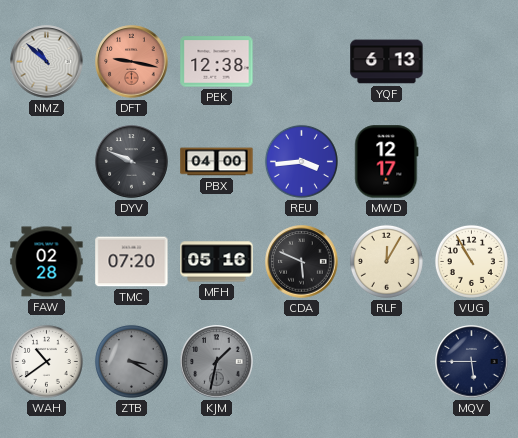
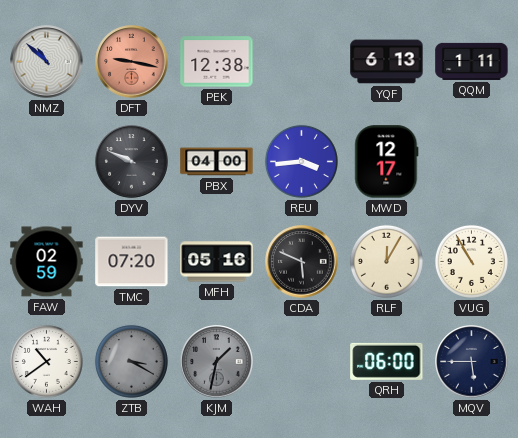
QQM: none -> 1:11
FAW: 02:28 -> 02:59
QRH: none -> 06:00
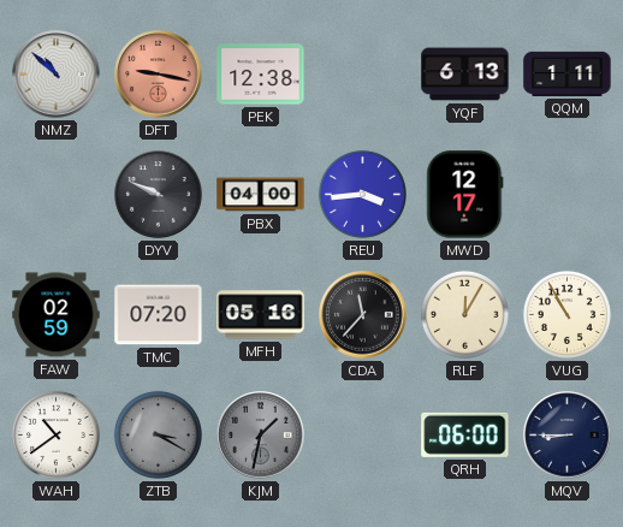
CDA: 5:49 -> 11:37
MQV: 5:45 -> 8:45
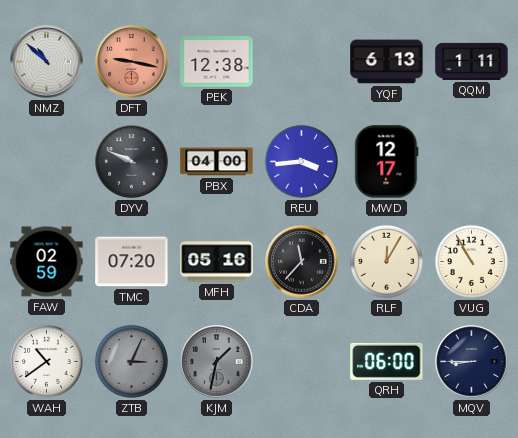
ZTB: 3:20 -> 3:04
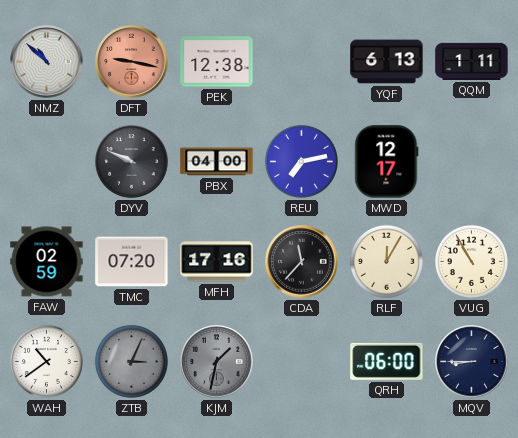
REU: 3:44 -> 7:13
MFH: 05:16 -> 17:16
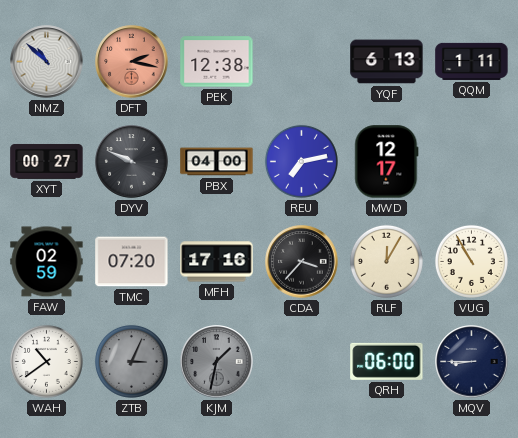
DFT: 9:17 -> 2:17
XYT: none -> 00:27
CDA: 11:37 -> 3:37
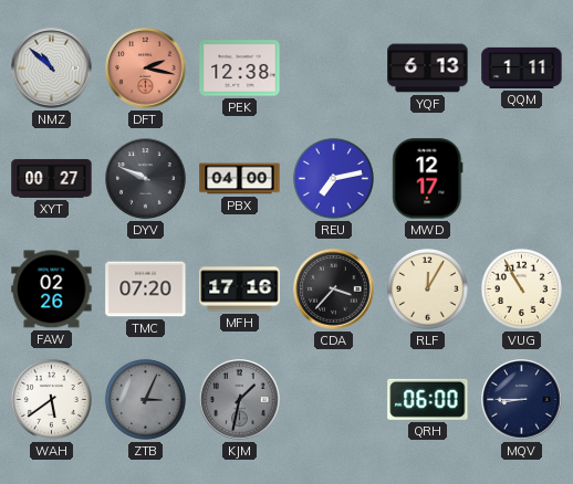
FAW: 02:59 -> 02:26
WAH: 10:39 -> 5:39
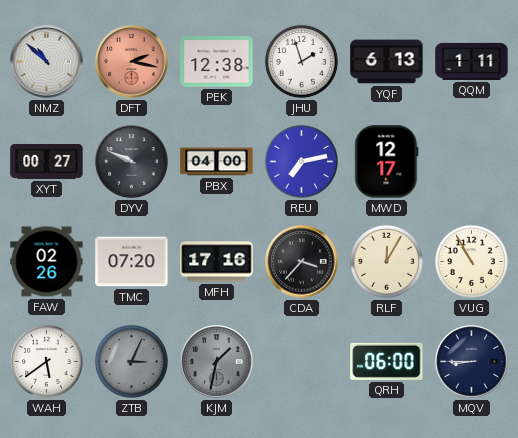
JHU: none -> 1:57
